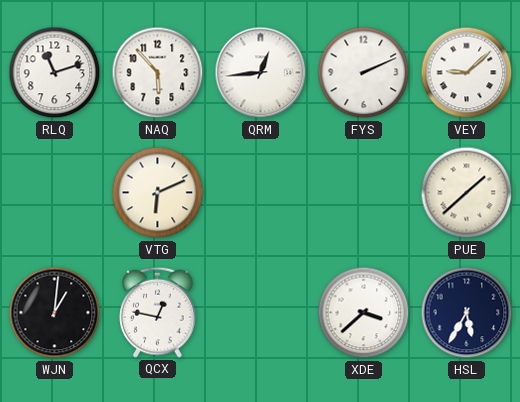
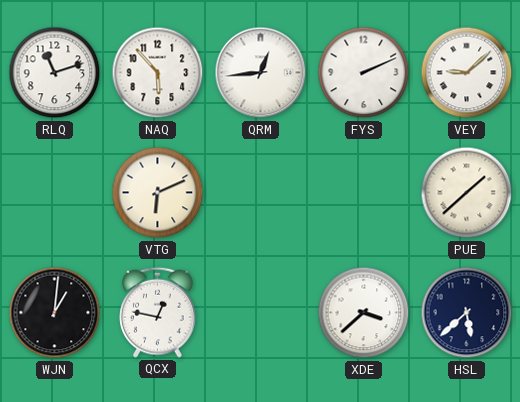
HSL: 5:35 -> 5:38
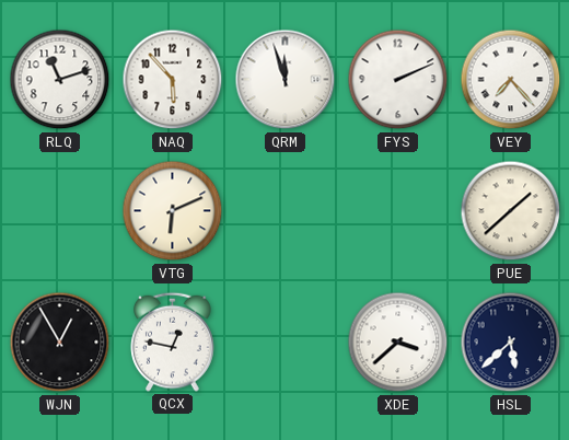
QRM: 12:44 -> 11:57
VEY: 9:08 -> 7:23
WJN: 1:01 -> 12:55
